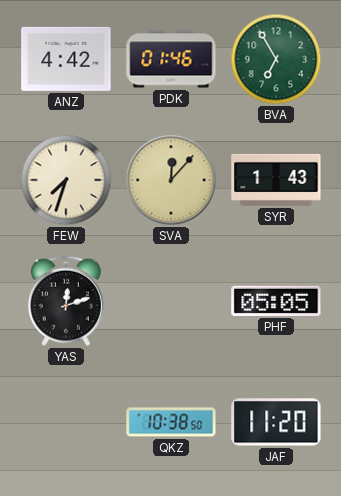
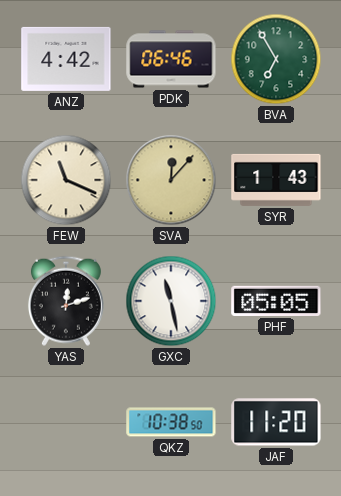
PDK: 01:46 -> 06:46
FEW: 7:33 -> 11:19
GXC: none -> 11:28
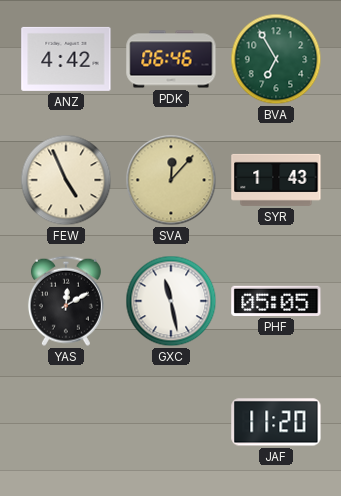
FEW: 11:19 -> 4:56
YAS: 12:12 -> 12:10
QKZ: 10:38 -> none
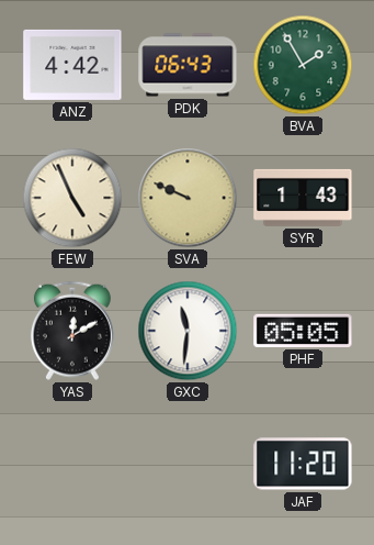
PDK: 06:46 -> 06:43
BVA: 6:55 -> 1:55
SVA: 12:07 -> 9:49
GXC: 11:28 -> 11:31
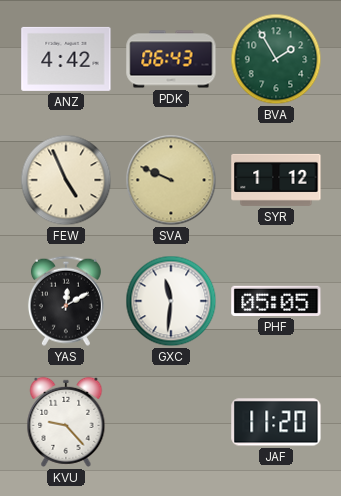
SYR: 1:43 -> 1:12
KVU: none -> 9:23
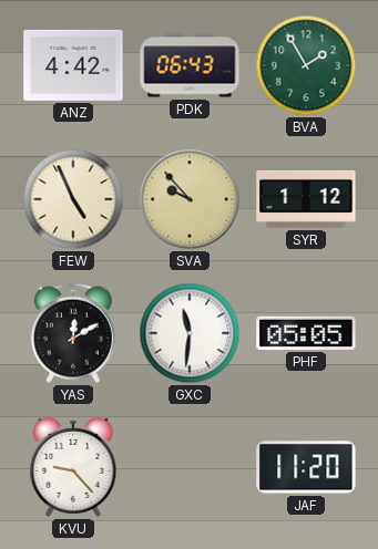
SVA: 9:49 -> 9:53
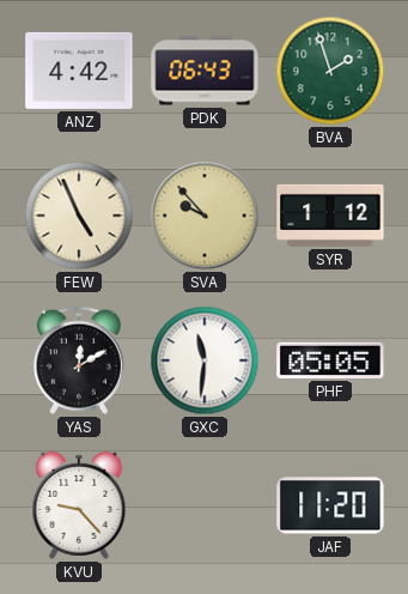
BVA: 1:55 -> 1:57
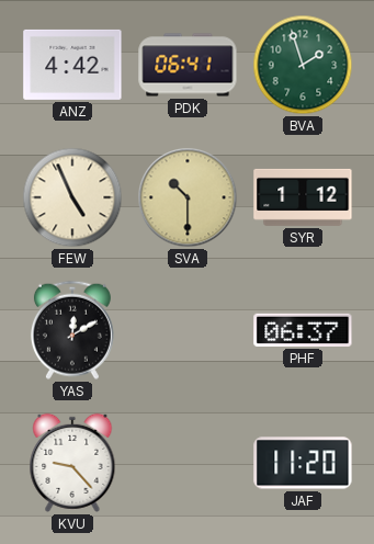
PDK: 06:43 -> 06:41
SVA: 9:53 -> 10:30
GXC: 11:31 -> none
PHF: 05:05 -> 06:37
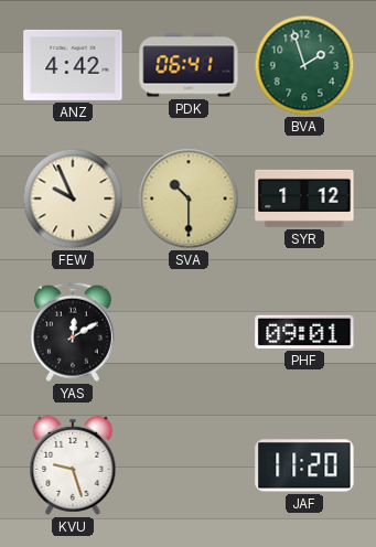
FEW: 4:56 -> 9:56
PHF: 06:37 -> 09:01
KVU: 9:23 -> 9:27
